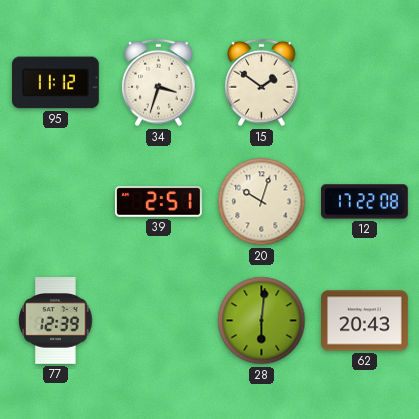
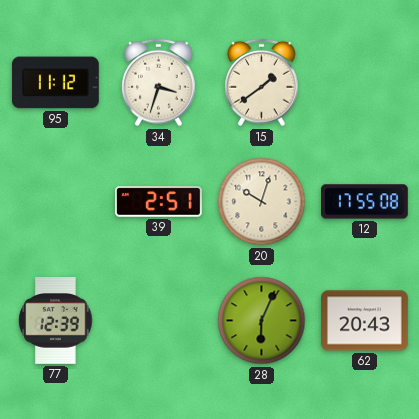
15: 1:51 -> 1:39
12: 17:22 -> 17:55
28: 6:01 -> 6:04
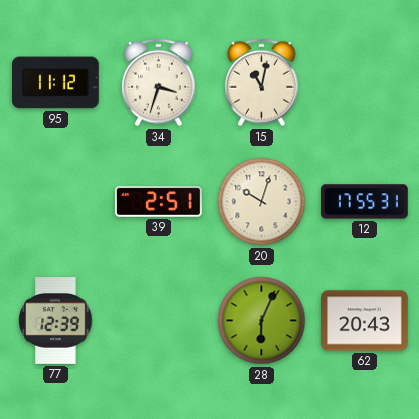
15: 1:39 -> 11:02
12: 17:55:08 -> 17:55:31
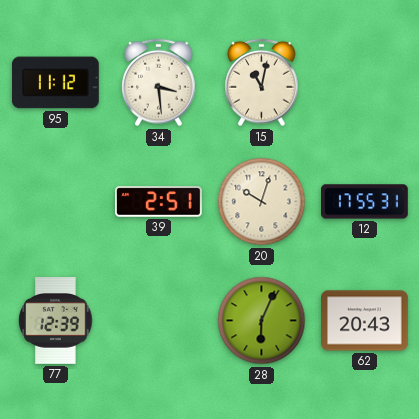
34: 3:33 -> 3:29
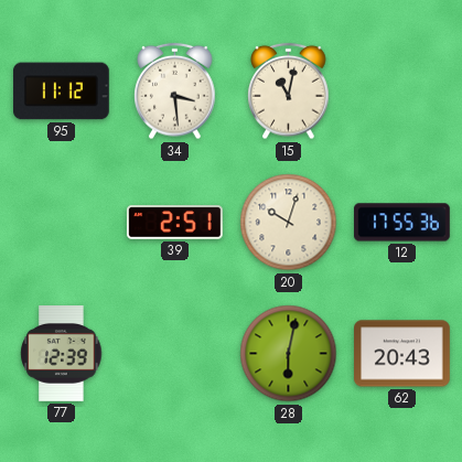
12: 17:55:31 -> 17:55:36
28: 6:04 -> 6:02
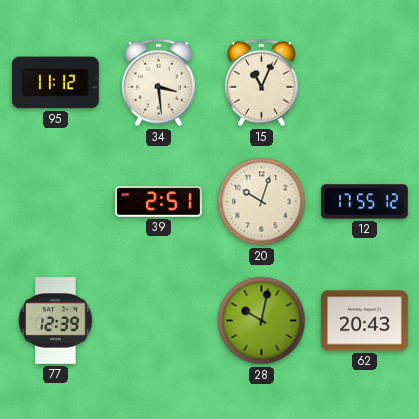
15: 11:02 -> 11:04
12: 17:55:36 -> 17:55:12
28: 6:02 -> 10:02
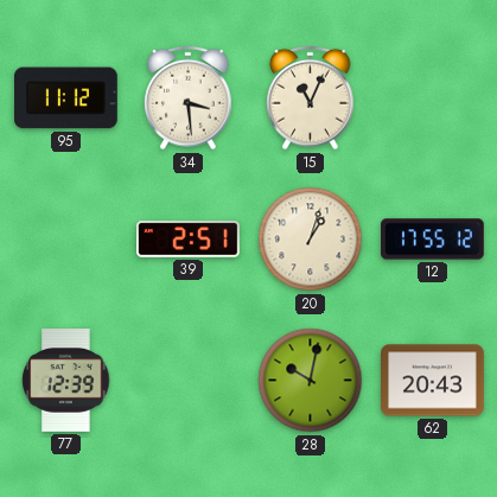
20: 10:03 -> 1:03
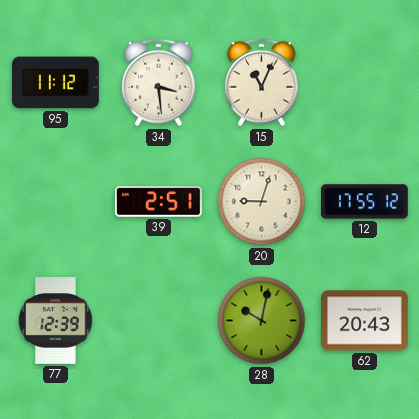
20: 1:03 -> 9:03
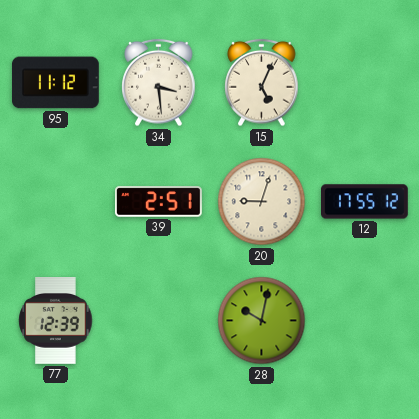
15: 11:04 -> 5:04
62: 20:43 -> none
